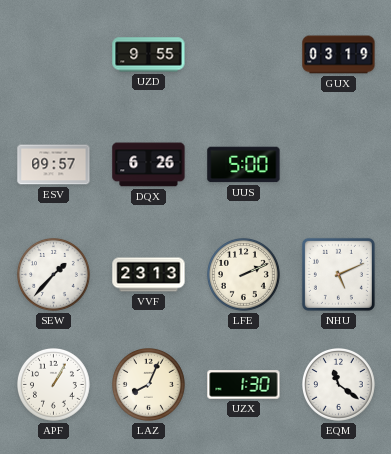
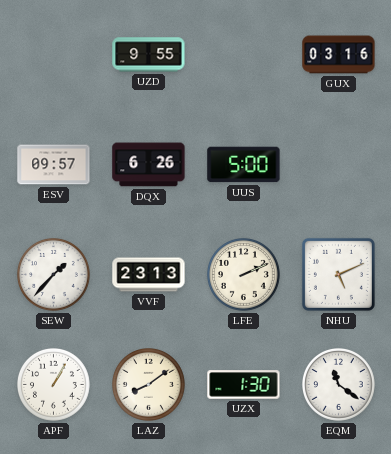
GUX: 03:19 -> 03:16
LAZ: 8:04 -> 8:09
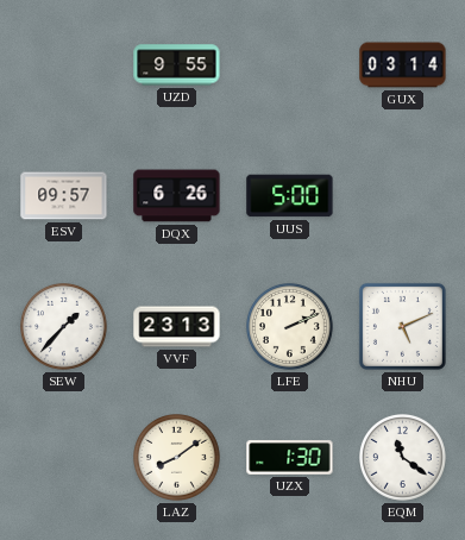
GUX: 03:16 -> 03:14
APF: 1:05 -> none
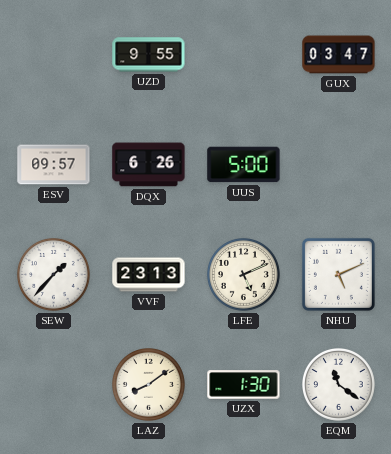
GUX: 03:14 -> 03:47
LFE: 2:11 -> 5:11
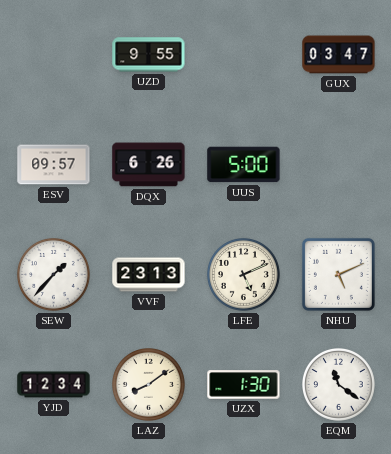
YJD: none -> 12:34
